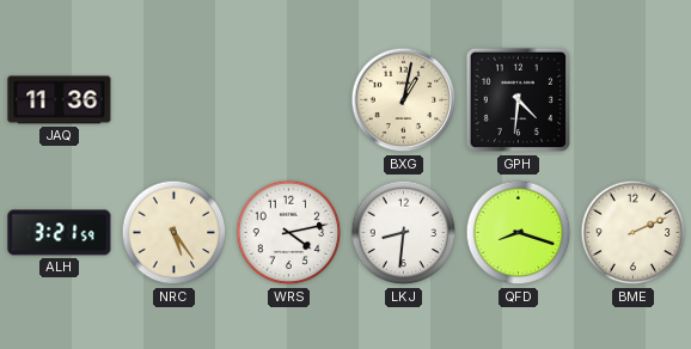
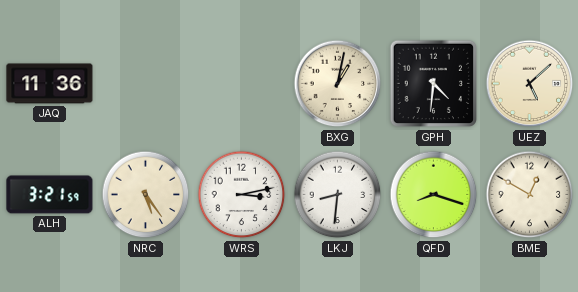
UEZ: none -> 5:08
WRS: 4:13 -> 3:13
BME: 2:11 -> 12:50
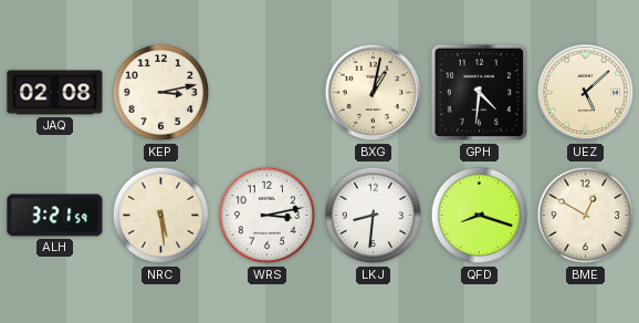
JAQ: 11:36 -> 02:08
KEP: none -> 3:13
NRC: 5:24 -> 5:29
